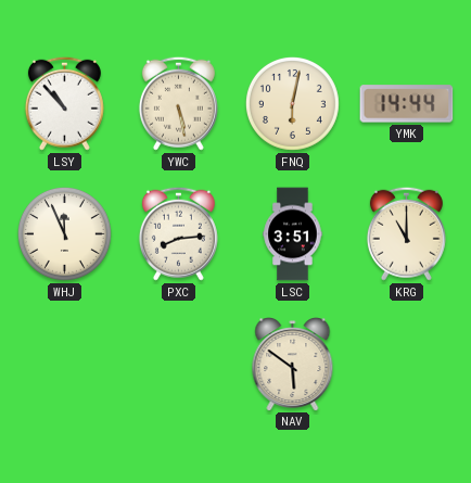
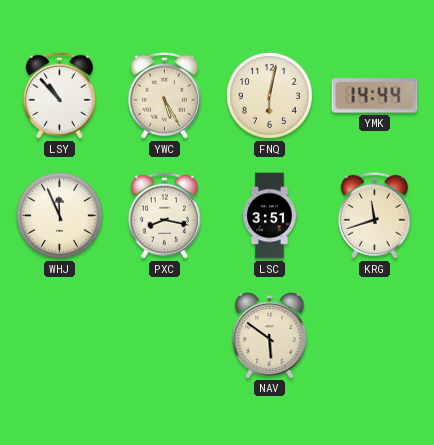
YWC: 5:28 -> 5:25
PXC: 8:14 -> 8:17
KRG: 11:00 -> 11:42
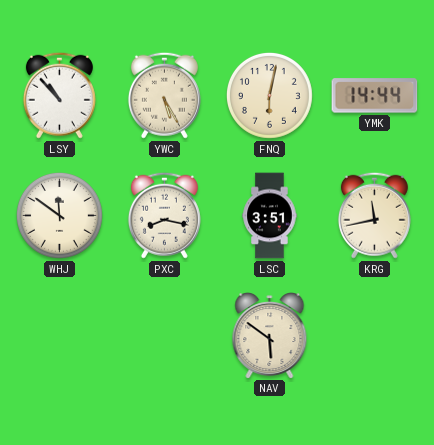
WHJ: 11:56 -> 11:51
KRG: 11:42 -> 11:43
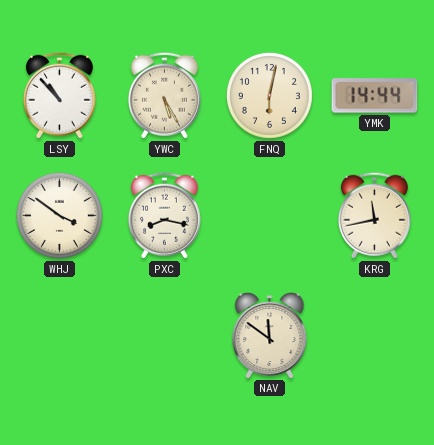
WHJ: 11:51 -> 3:51
LSC: 3:51 -> none
NAV: 5:51 -> 11:51
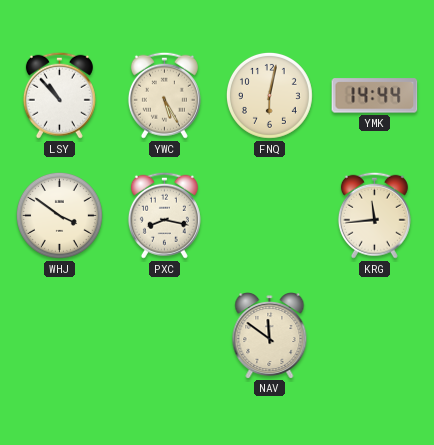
KRG: 11:43 -> 11:44
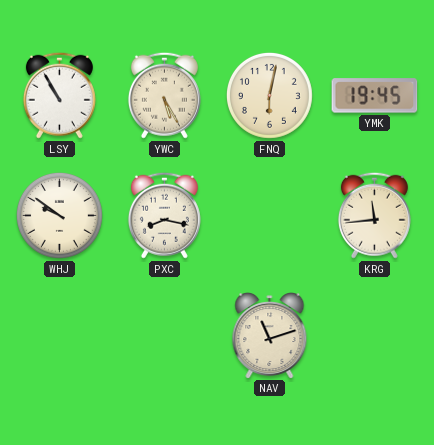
LSY: 10:53 -> 10:55
YMK: 14:44 -> 19:45
WHJ: 3:51 -> 9:51
NAV: 11:51 -> 11:12
